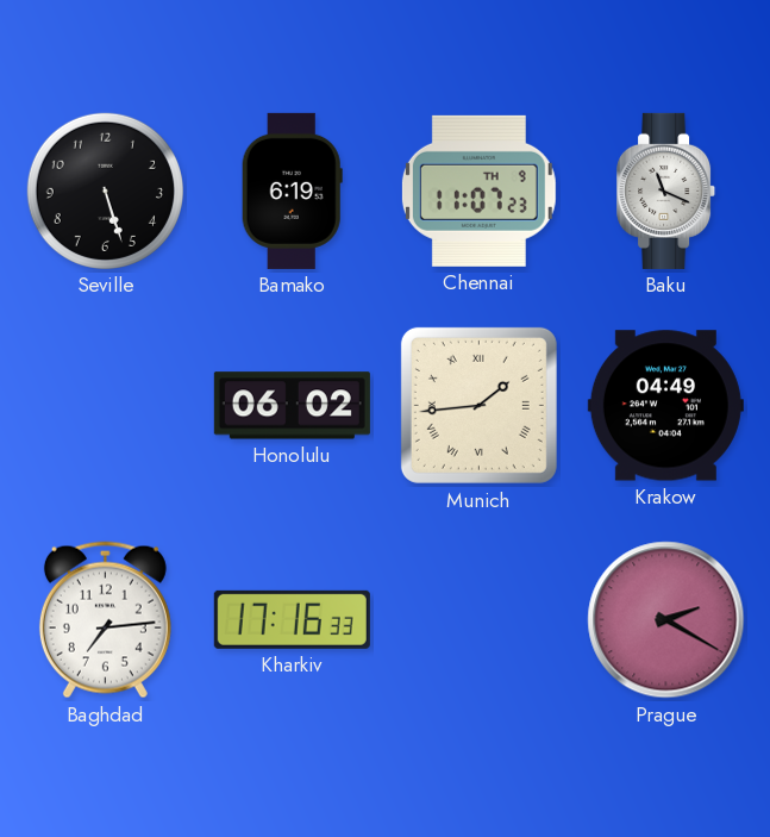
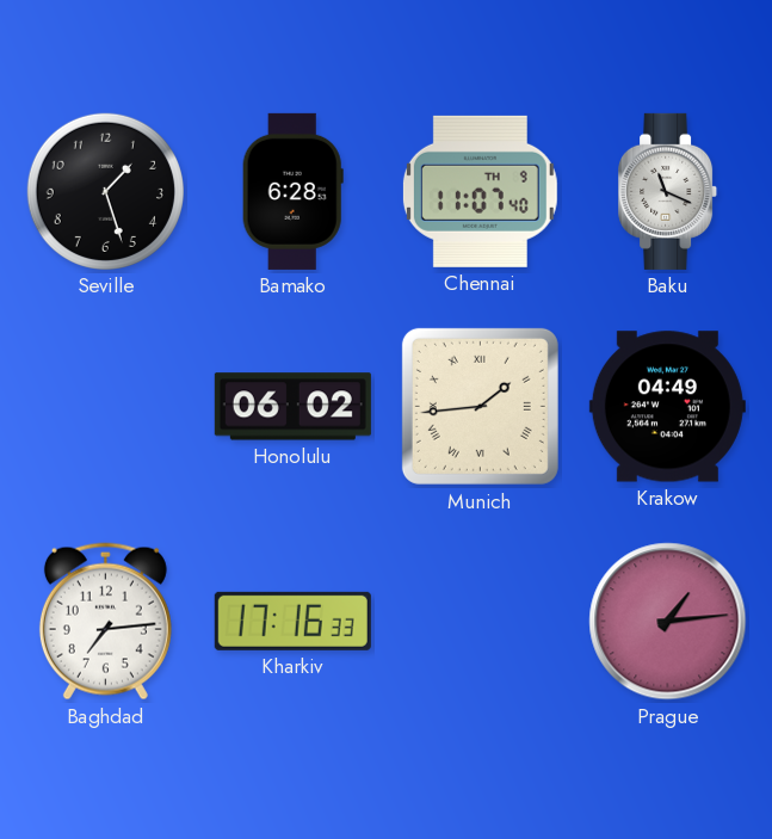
Seville: 5:27 -> 1:27
Bamako: 6:19 -> 6:28
Chennai: 11:07:23 -> 11:07:40
Prague: 2:20 -> 1:14
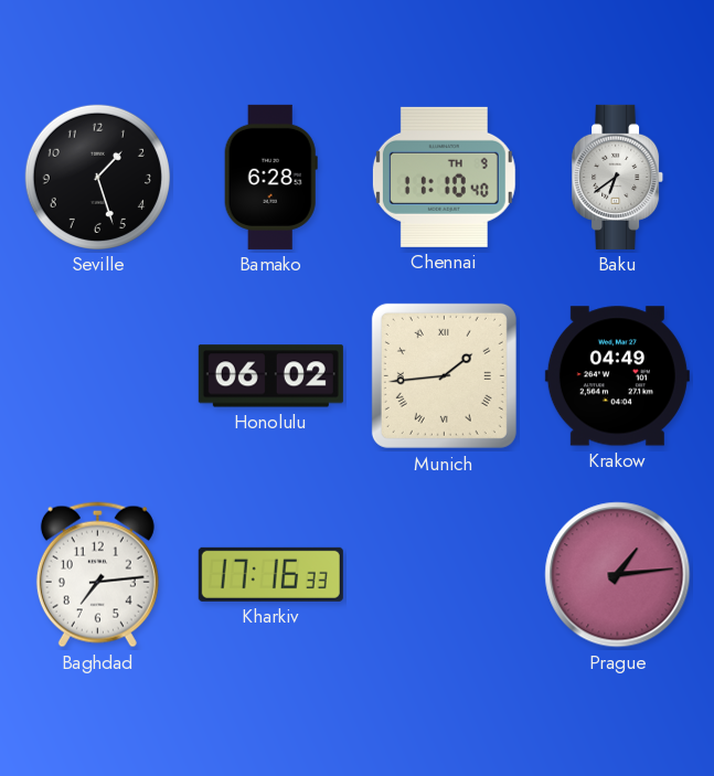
Chennai: 11:07 -> 11:10
Baku: 11:19 -> 6:39
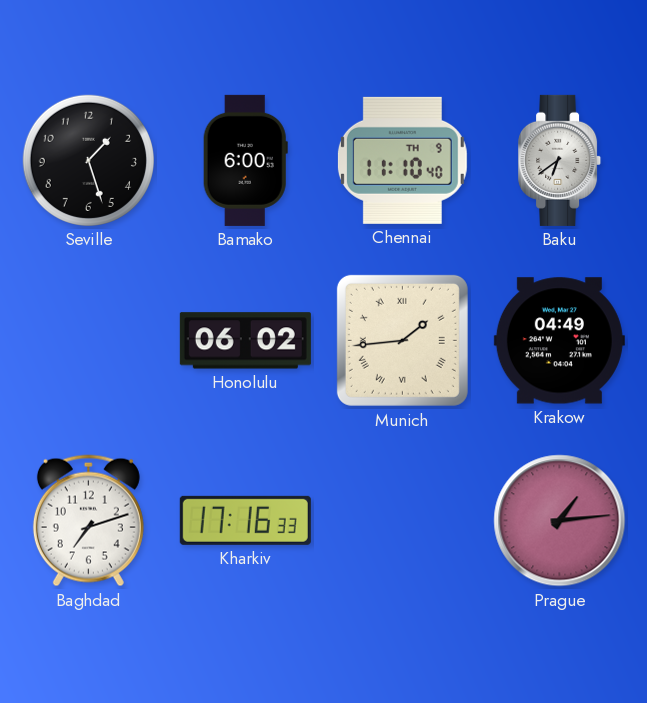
Bamako: 6:28 -> 6:00
Baghdad: 7:14 -> 7:12
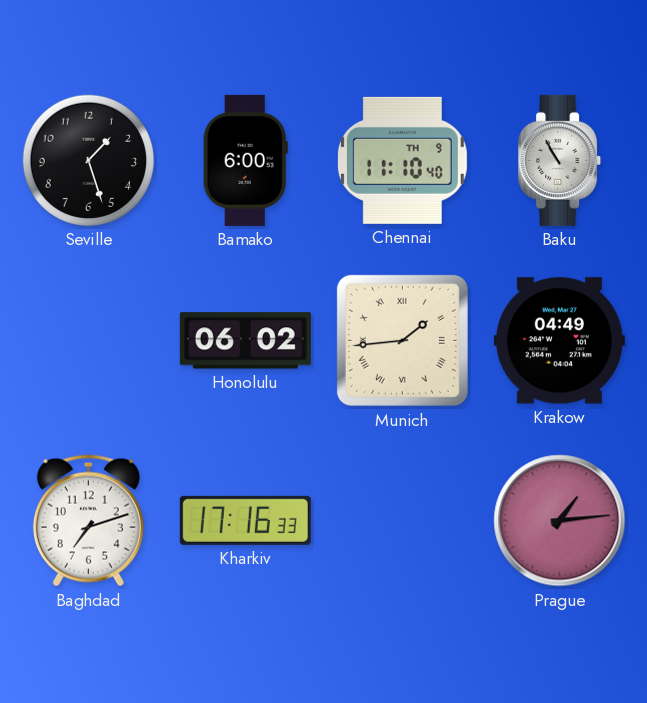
Baku: 6:39 -> 10:55
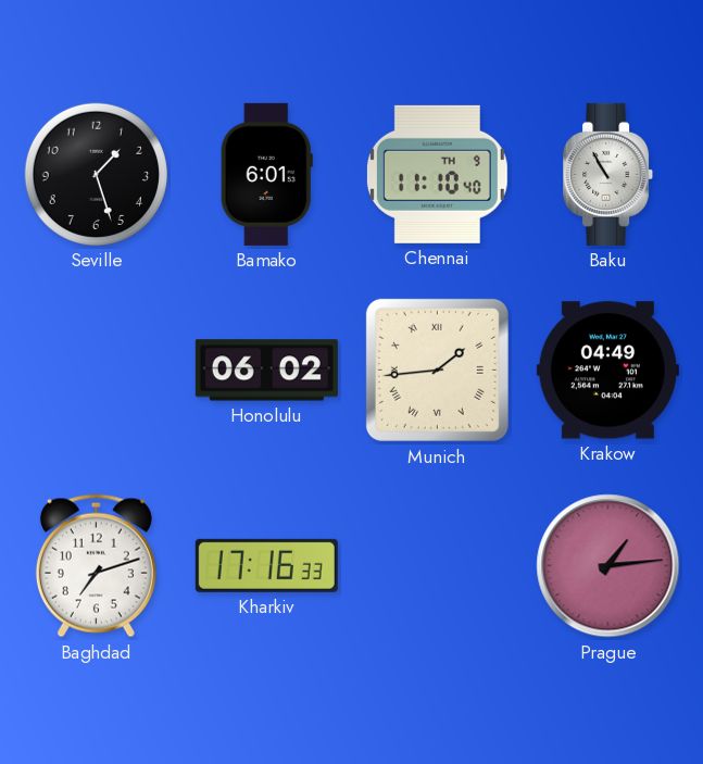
Bamako: 6:00 -> 6:01
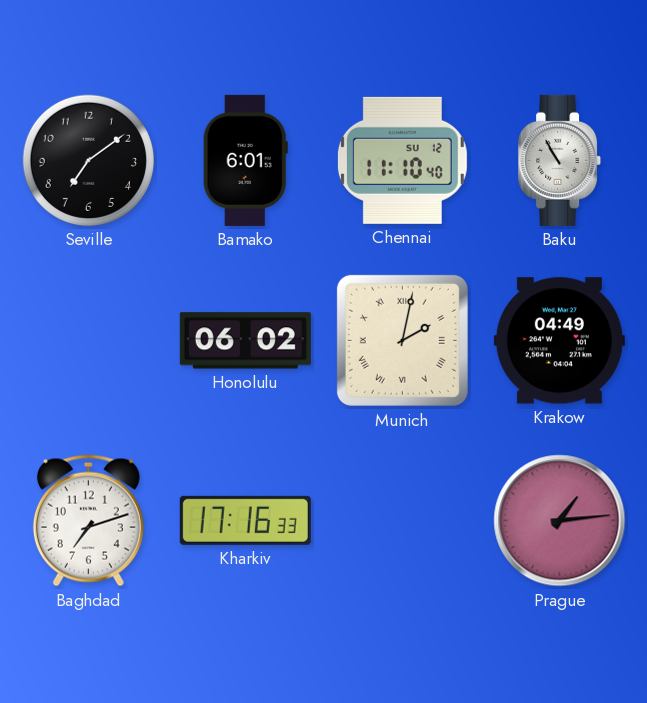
Seville: 1:27 -> 7:09
Chennai date: TH 9 -> SU 12
Munich: 1:44 -> 2:02
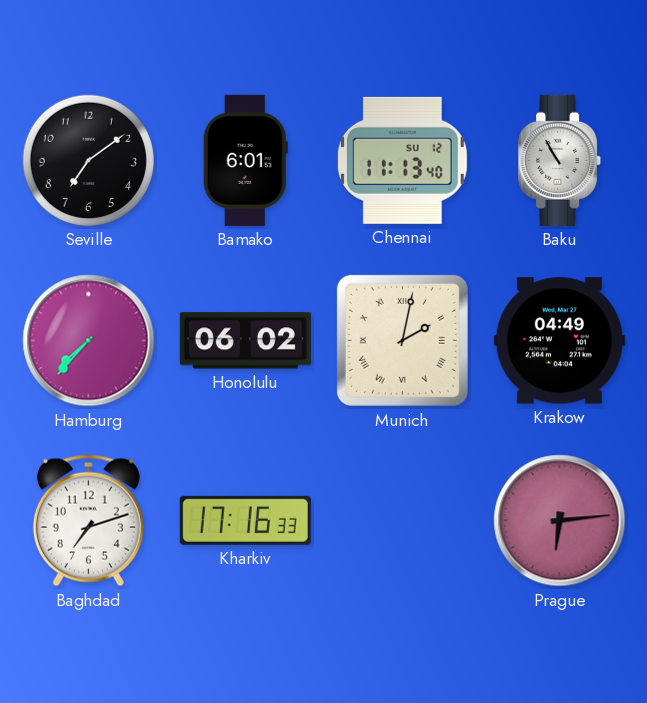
Chennai: 11:10 -> 11:13
Hamburg: none -> 7:37
Prague: 1:14 -> 6:14
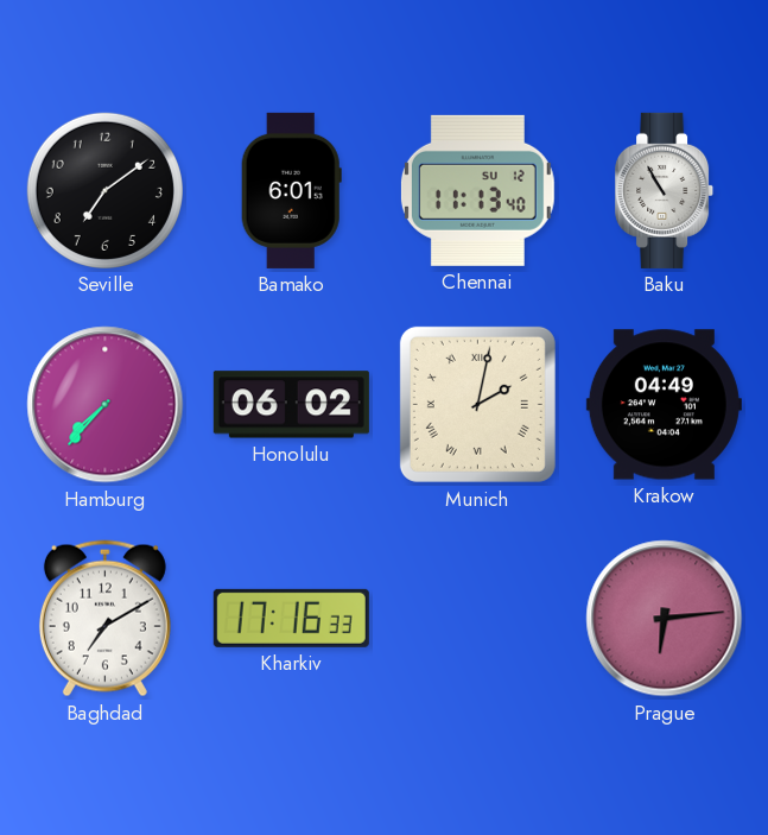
Baghdad: 7:12 -> 7:10
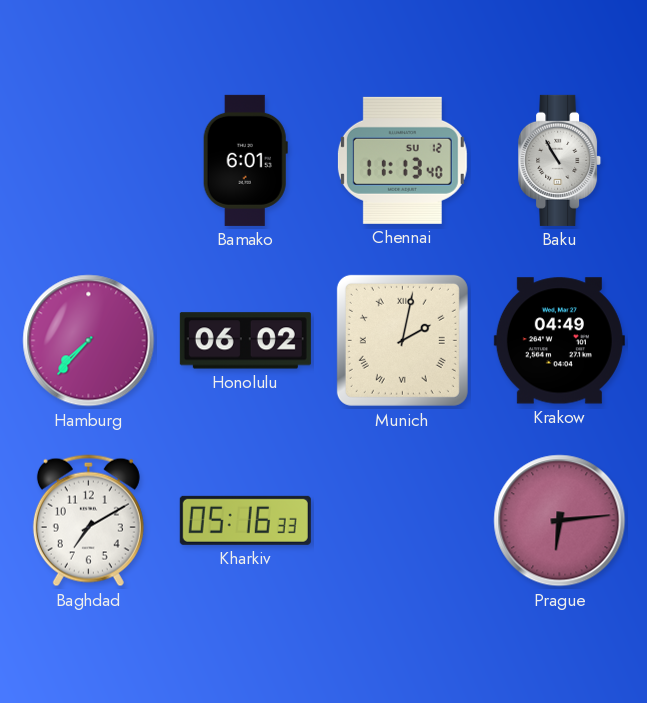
Seville: 7:09 -> none
Kharkiv: 17:16 -> 05:16
